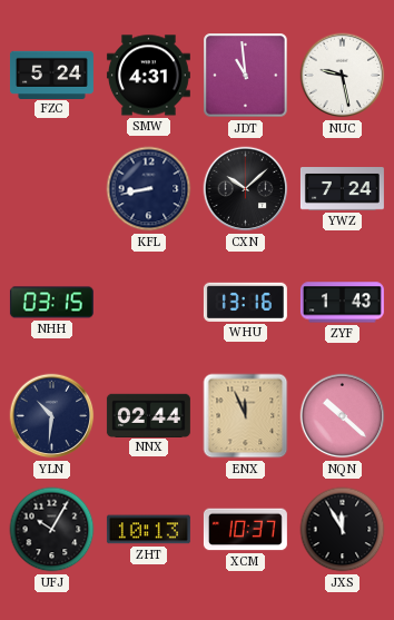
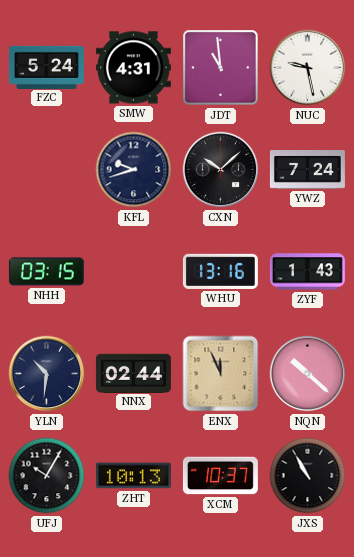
KFL: 8:43 -> 9:42
JXS: 11:55 -> 10:55
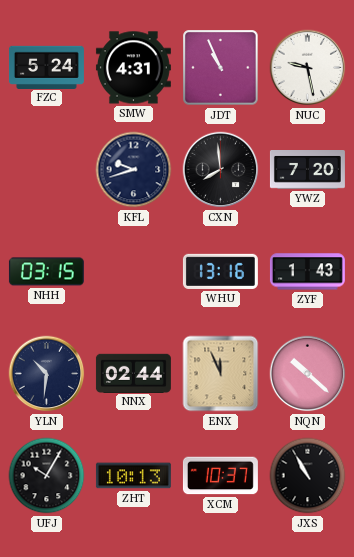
JDT: 10:59 -> 10:56
CXN: 10:08 -> 7:59
YWZ: 7:24 -> 7:20
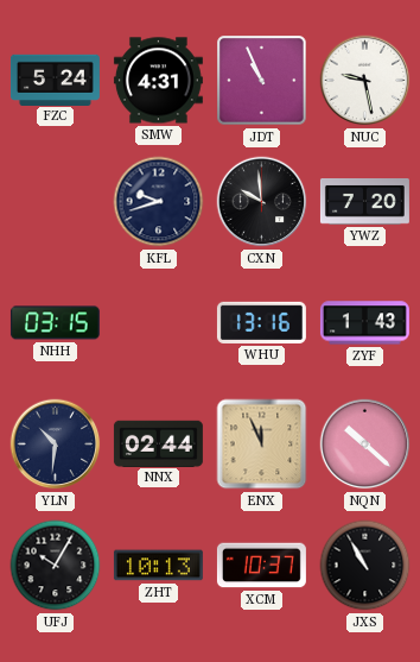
CXN: 7:59 -> 9:59
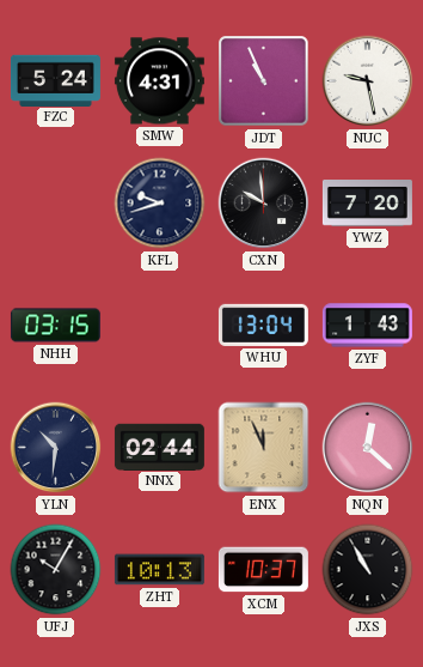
WHU: 13:16 -> 13:04
NQN: 10:22 -> 12:22
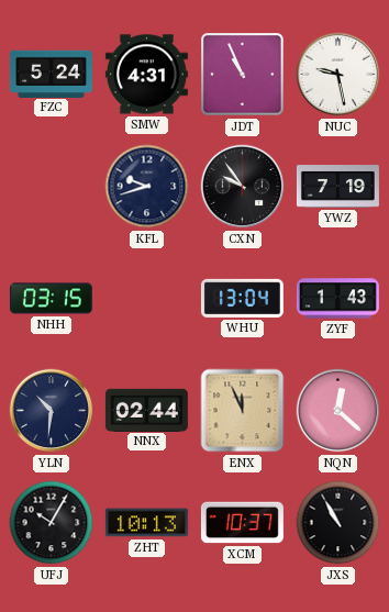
CXN: 9:59 -> 9:54
YWZ: 7:20 -> 7:19
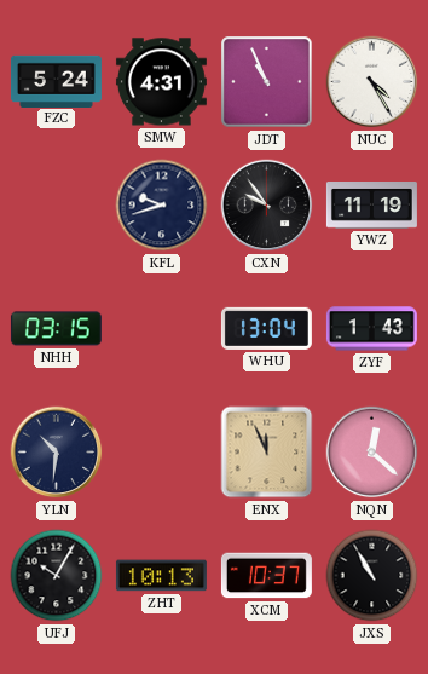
NUC: 9:28 -> 4:25
YWZ: 7:19 -> 11:19
NNX: 02:44 -> none
